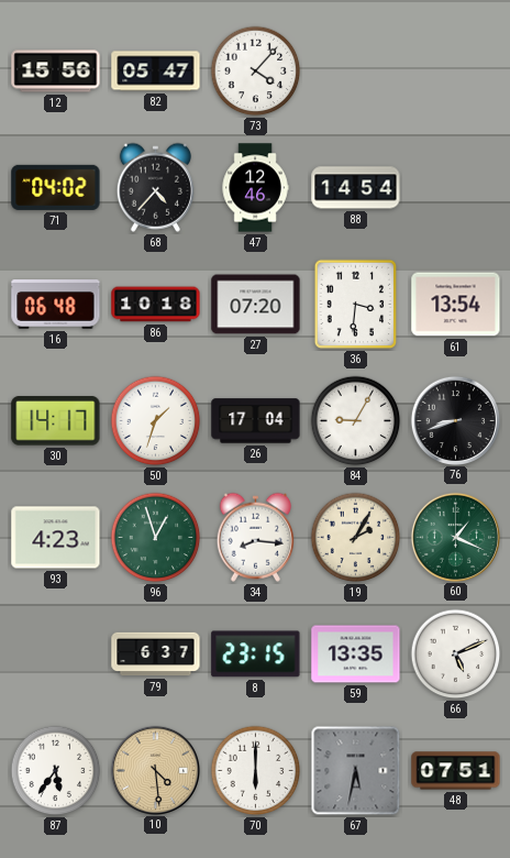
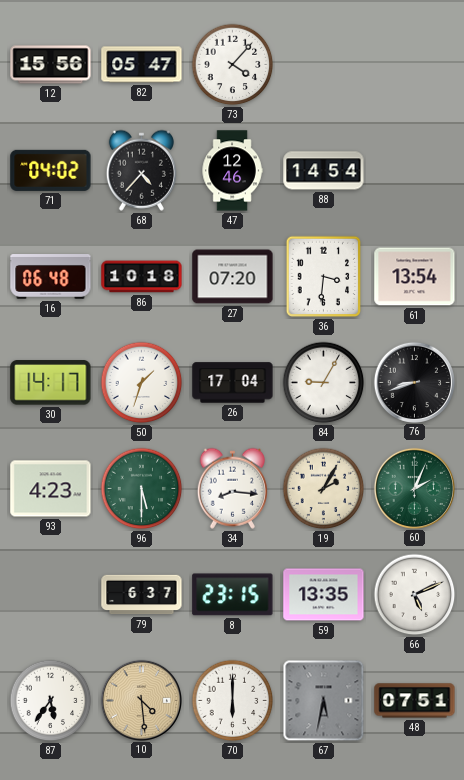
96: 12:57 -> 5:30
60: 1:19 -> 2:04
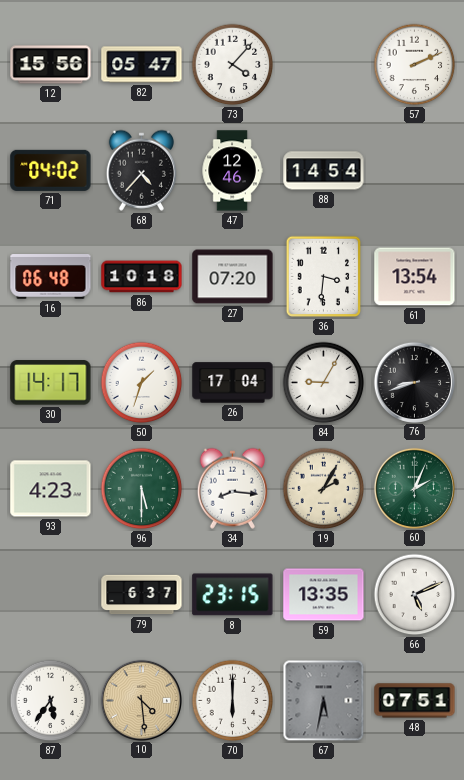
57: none -> 2:11
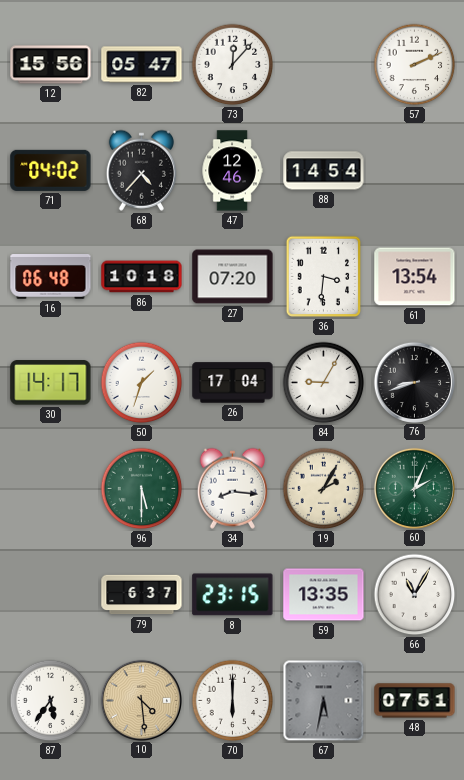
73: 4:07 -> 12:07
93: 4:23 -> none
66: 5:11 -> 11:05
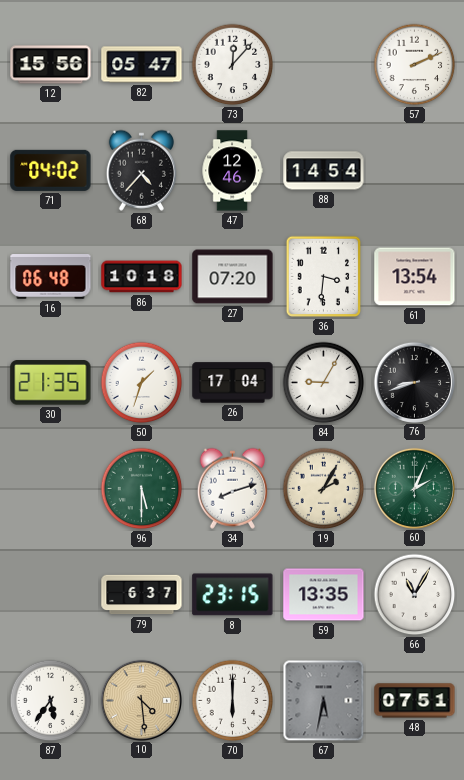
30: 14:17 -> 21:35
34: 8:16 -> 8:12
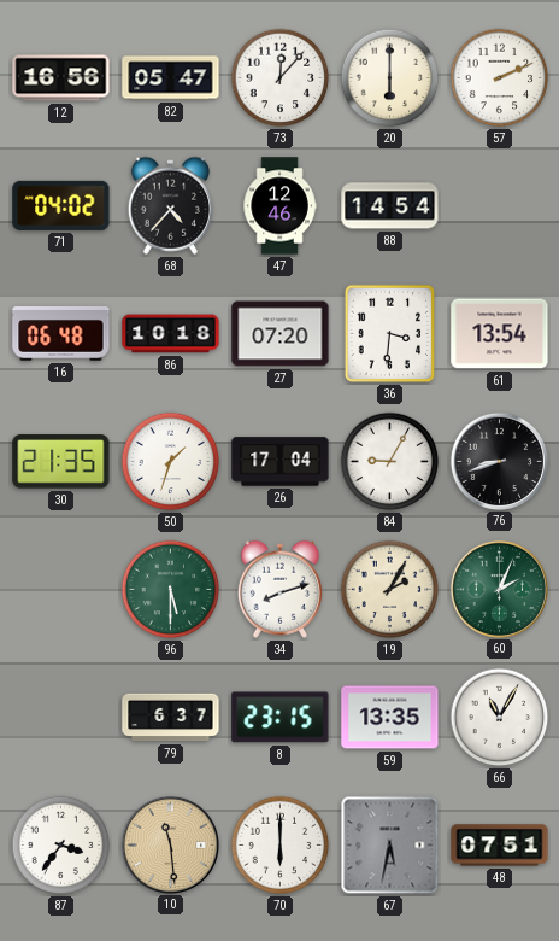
12: 15:56 -> 16:56
20: none -> 6:00
87: 5:36 -> 3:36
10: 4:29 -> 11:29
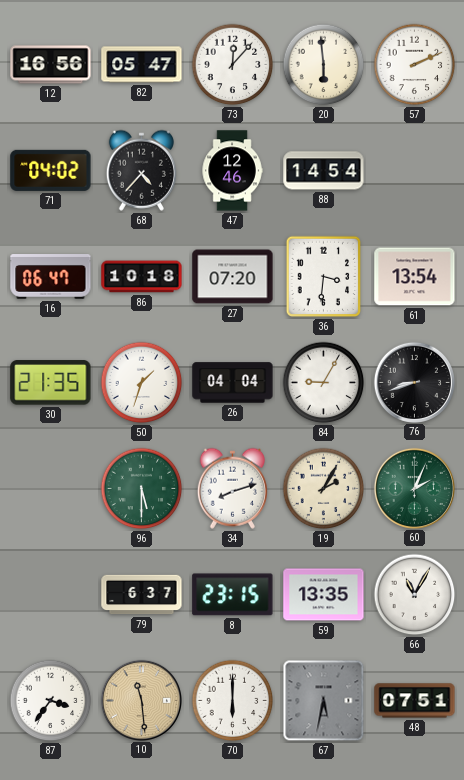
20: 6:00 -> 5:59
16: 06:48 -> 06:47
26: 17:04 -> 04:04
